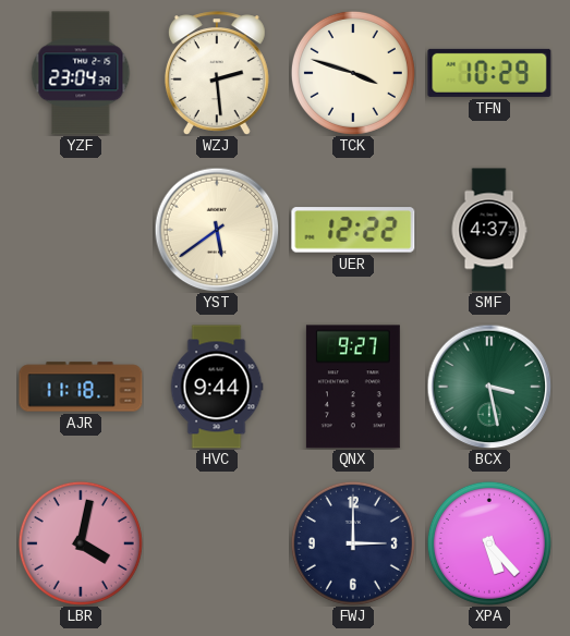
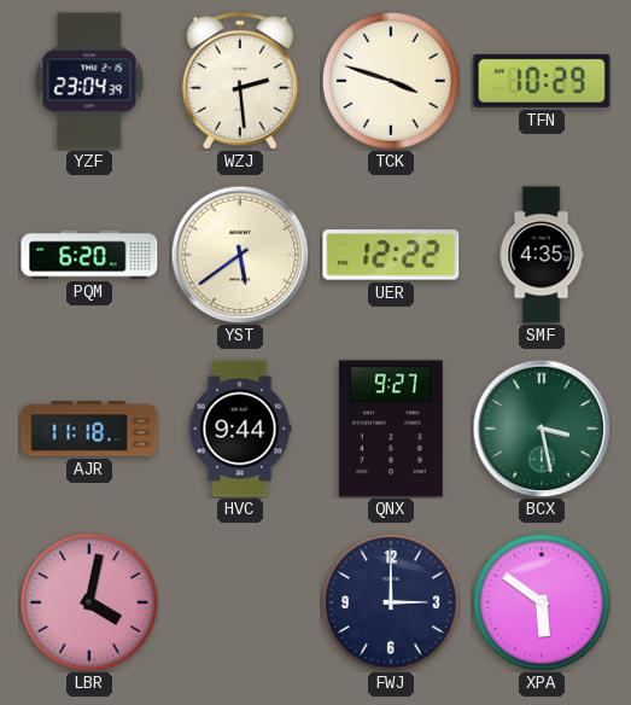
PQM: none -> 6:20
SMF: 4:37 -> 4:35
XPA: 5:23 -> 5:51
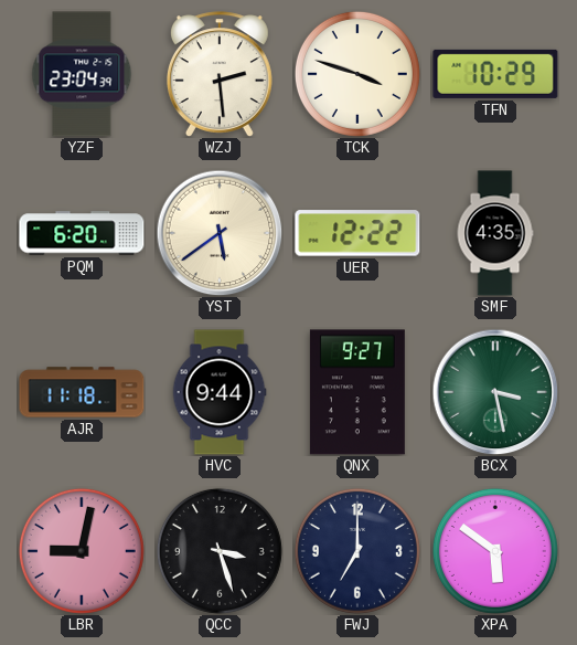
LBR: 4:02 -> 9:02
QCC: none -> 3:27
FWJ: 3:00 -> 7:00
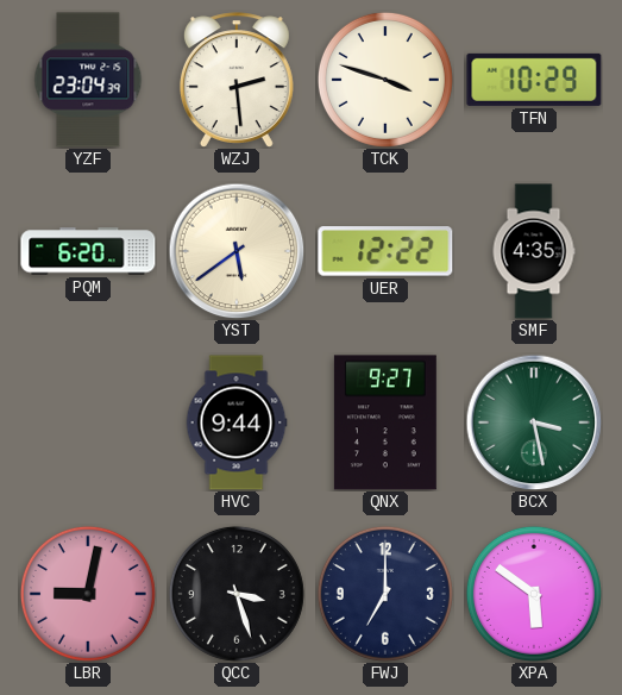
AJR: 11:18 -> none
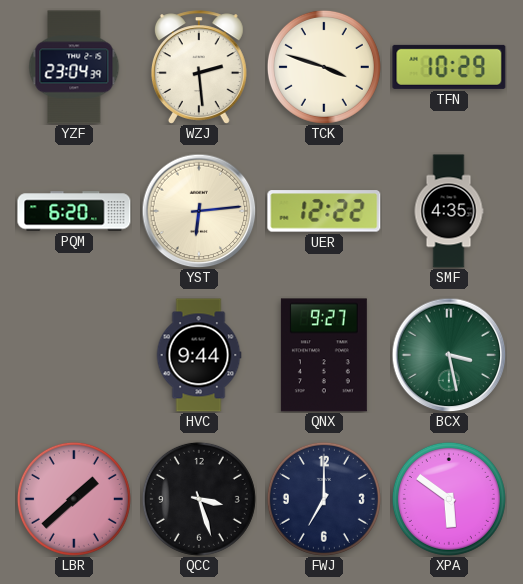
YST: 5:39 -> 6:14
LBR: 9:02 -> 1:38
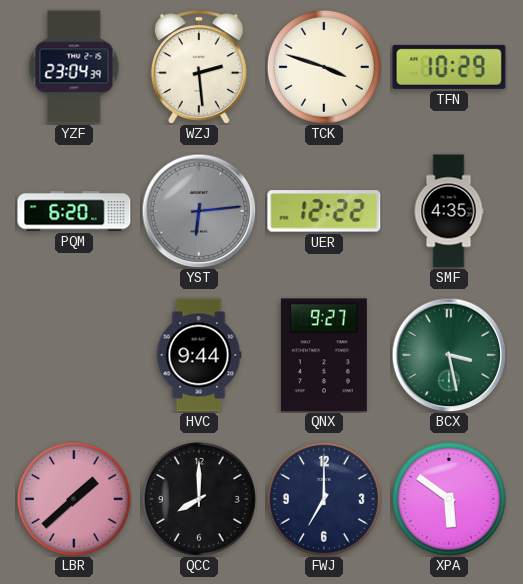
YST dial: cream -> grey
QCC: 3:27 -> 8:00
